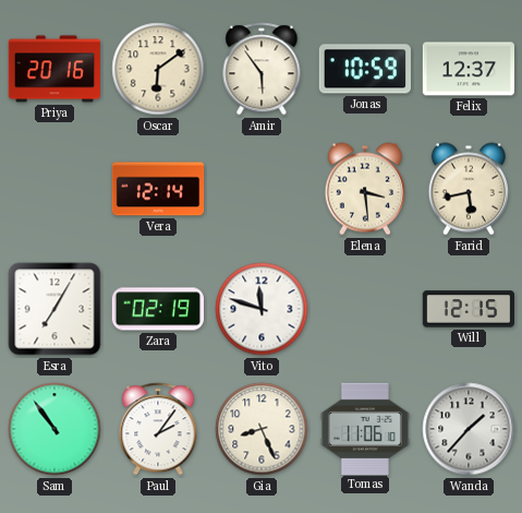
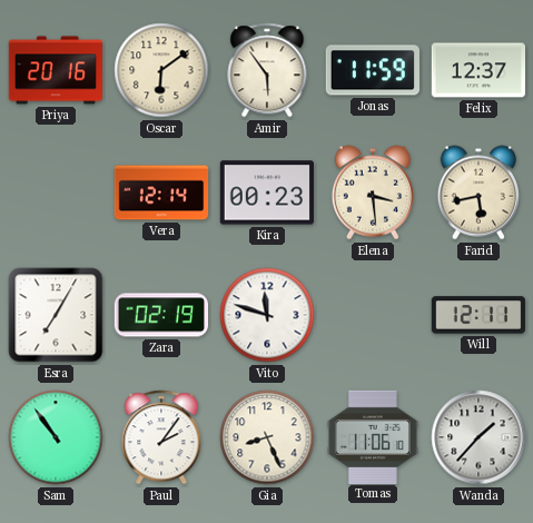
Jonas: 10:59 -> 11:59
Kira: none -> 00:23
Will: 12:15 -> 12:11
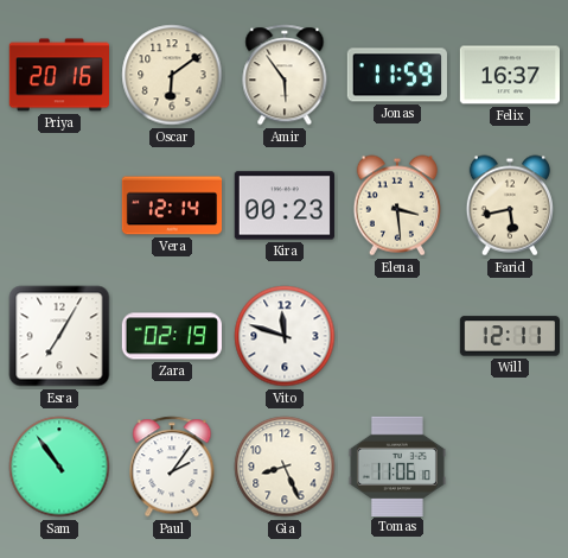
Felix: 12:37 -> 16:37
Wanda: 1:37 -> none
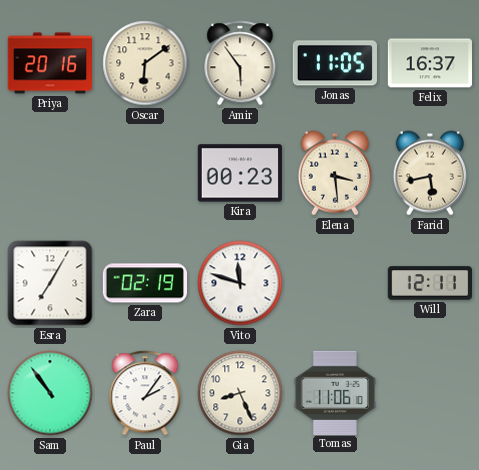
Jonas: 11:59 -> 11:05
Vera: 12:14 -> none
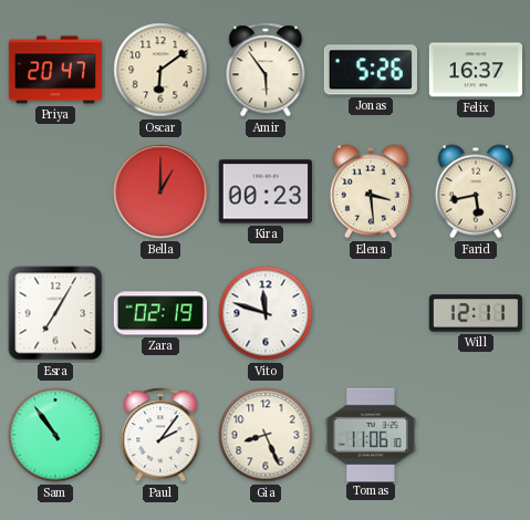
Priya: 20:16 -> 20:47
Jonas: 11:05 -> 5:26
Bella: none -> 1:00
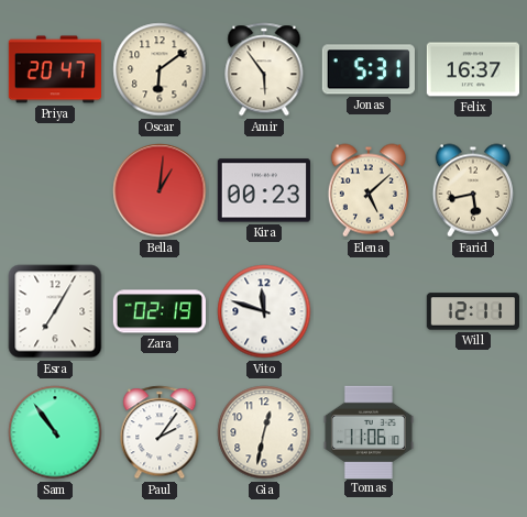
Jonas: 5:26 -> 5:31
Bella: 1:00 -> 1:01
Elena: 3:29 -> 5:08
Gia: 8:26 -> 12:32
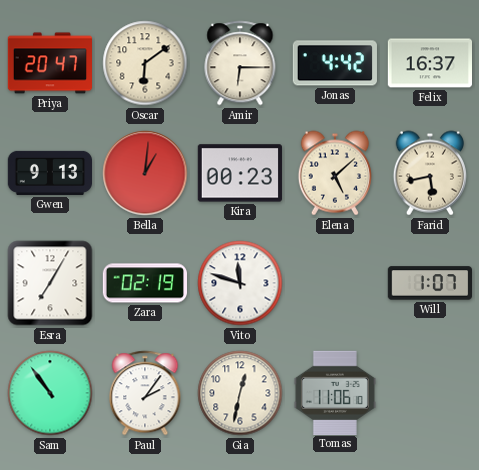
Amir: 5:54 -> 6:15
Jonas: 5:31 -> 4:42
Gwen: none -> 9:13
Will: 12:11 -> 1:07
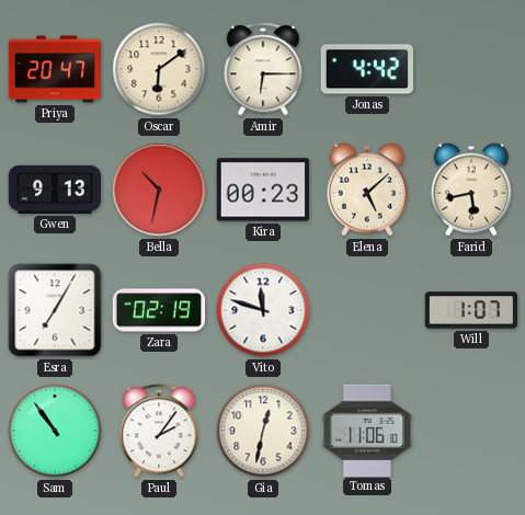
Felix: 16:37 -> none
Bella: 1:01 -> 10:32
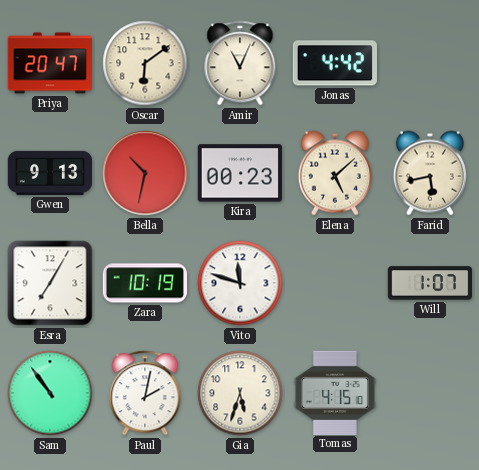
Amir: 6:15 -> 11:04
Zara: 02:19 -> 10:19
Paul: 2:06 -> 2:02
Gia: 12:32 -> 5:33
Tomas: 11:06 -> 4:15
